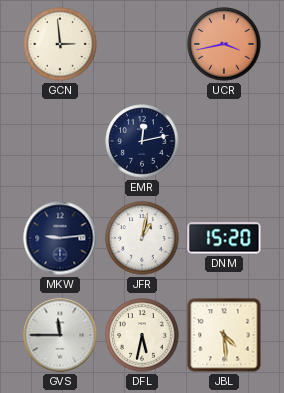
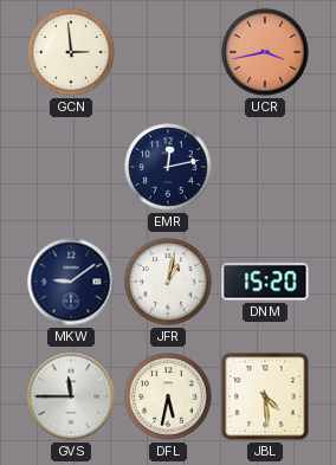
MKW: 9:14 -> 9:09
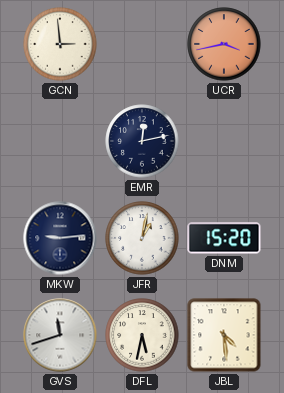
MKW: 9:09 -> 9:14
GVS: 11:45 -> 11:42
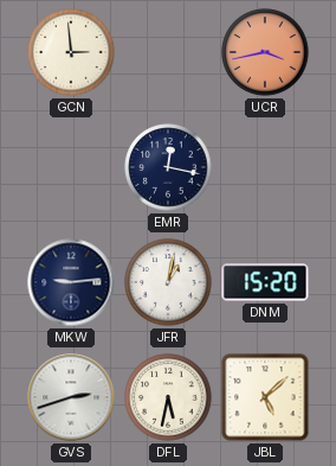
EMR: 12:13 -> 12:17
GVS: 11:42 -> 2:42
JBL: 4:29 -> 5:08
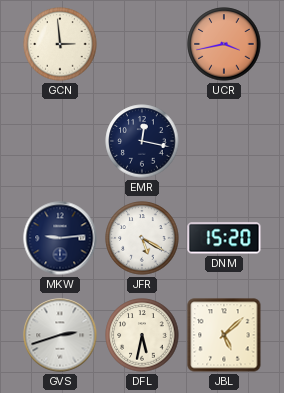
JFR: 1:02 -> 5:20
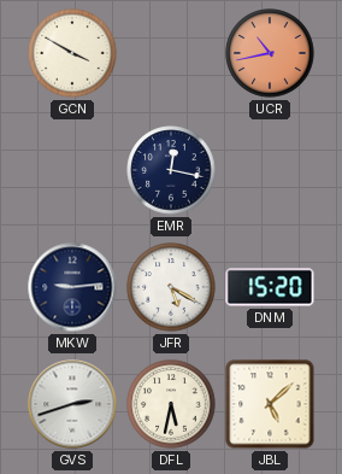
GCN: 2:59 -> 3:50
UCR: 3:43 -> 10:43
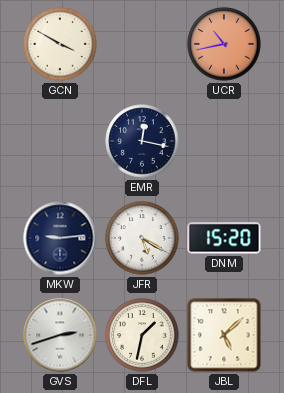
DFL: 5:32 -> 1:32
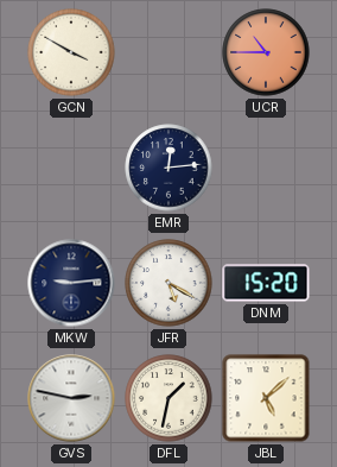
UCR: 10:43 -> 10:45
EMR: 12:17 -> 12:14
GVS: 2:42 -> 2:47
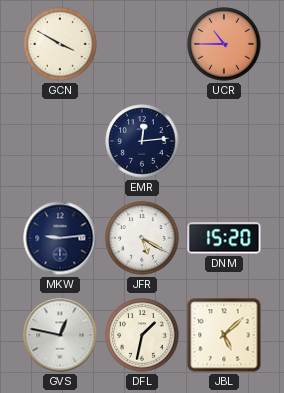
GVS: 2:47 -> 12:47
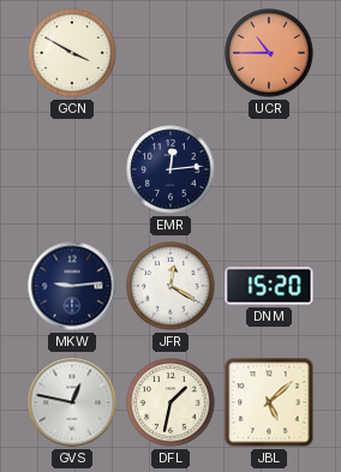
JFR: 5:20 -> 12:20
